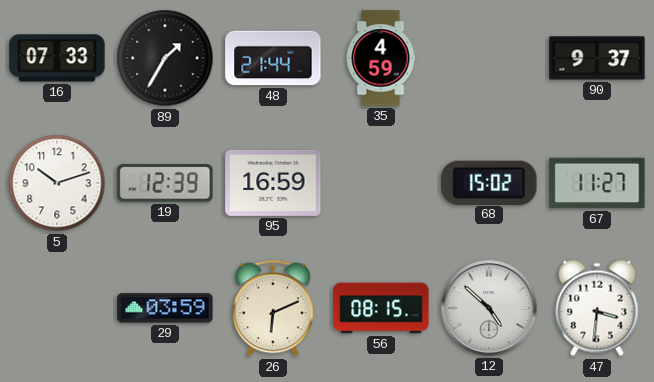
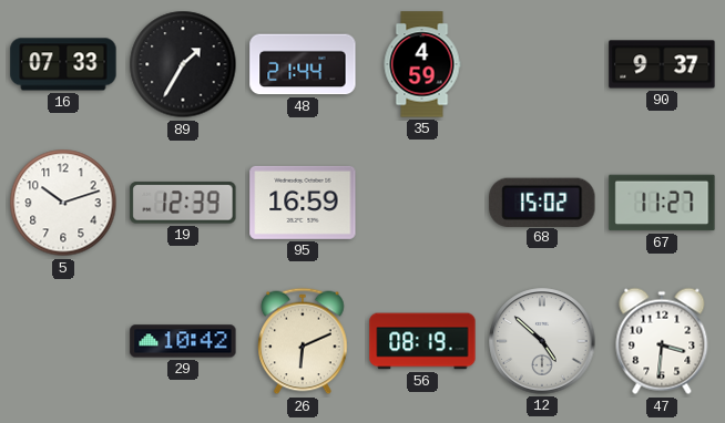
29: 03:59 -> 10:42
56: 08:15 -> 08:19
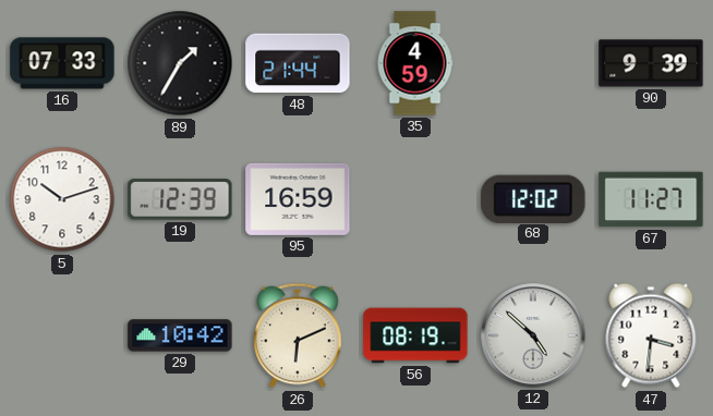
90: 9:37 -> 9:39
68: 15:02 -> 12:02
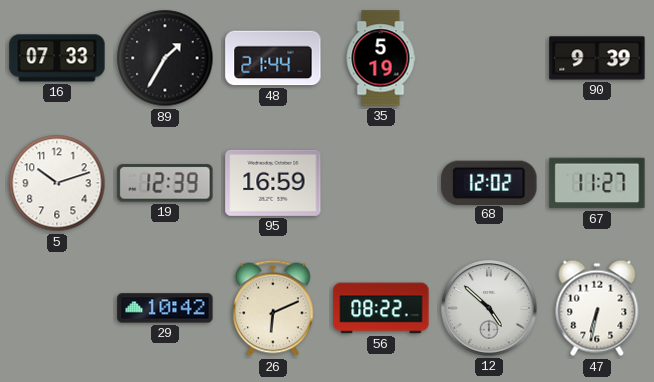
35: 4:59 -> 5:19
56: 08:19 -> 08:22
47: 3:31 -> 6:32
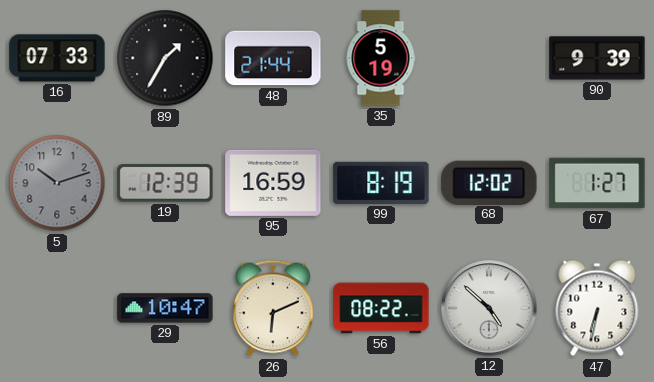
5 dial: white -> grey
99: none -> 8:19
67: 11:27 -> 1:27
29: 10:42 -> 10:47
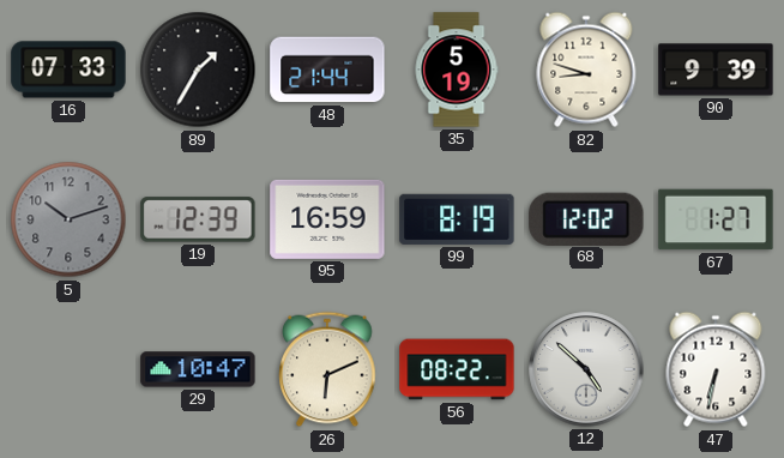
82: none -> 8:48
